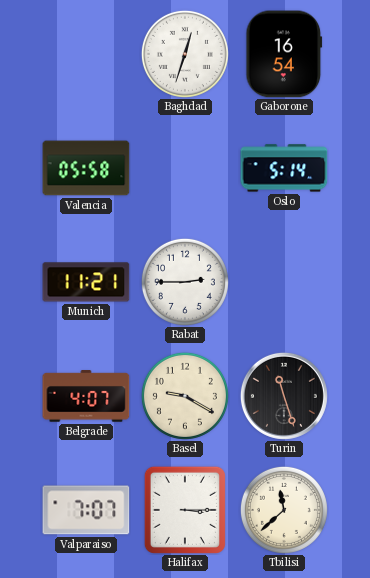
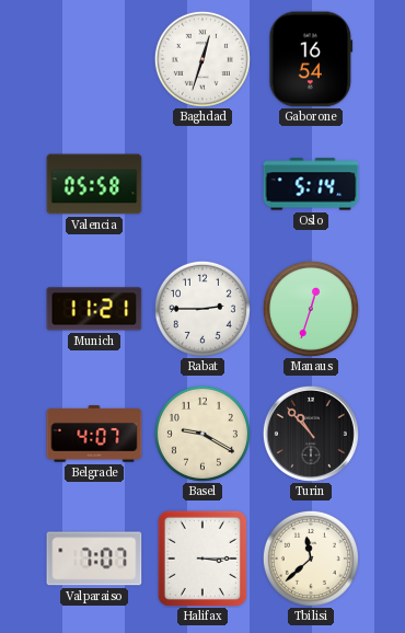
Manaus: none -> 12:33
Turin: 11:27 -> 10:53
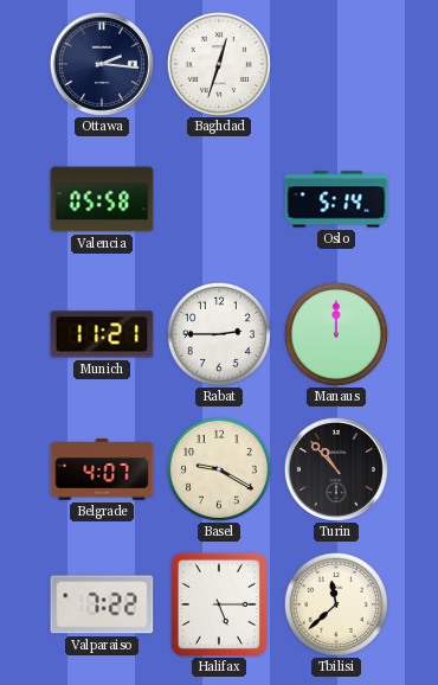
Ottawa: none -> 2:16
Gaborone: 16:54 -> none
Manaus: 12:33 -> 12:00
Valparaiso: 7:07 -> 7:22
Halifax: 3:15 -> 5:15
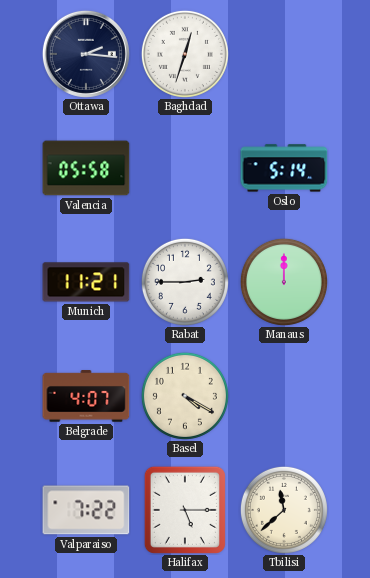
Basel: 9:20 -> 4:20
Turin: 10:53 -> none
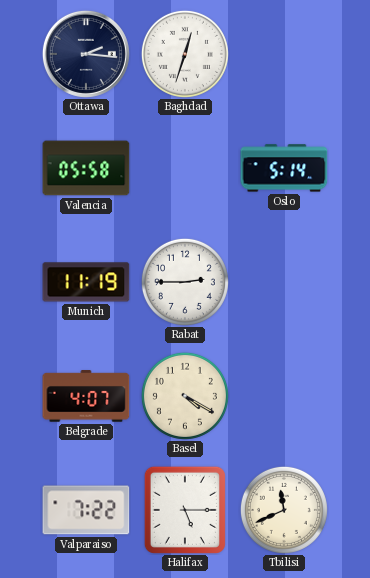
Munich: 11:21 -> 11:19
Manaus: 12:00 -> none
Tbilisi: 11:38 -> 11:41
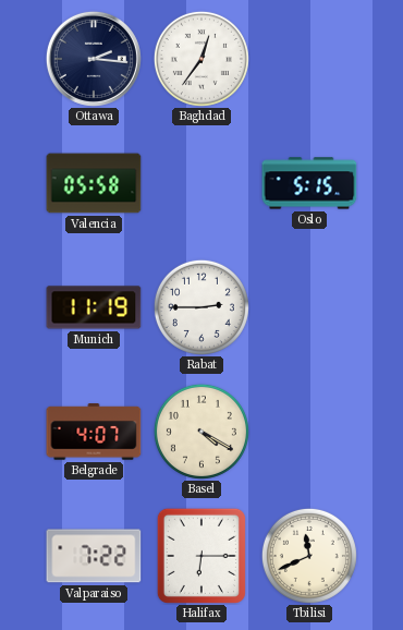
Baghdad: 12:33 -> 12:36
Oslo: 5:14 -> 5:15
Halifax: 5:15 -> 6:15
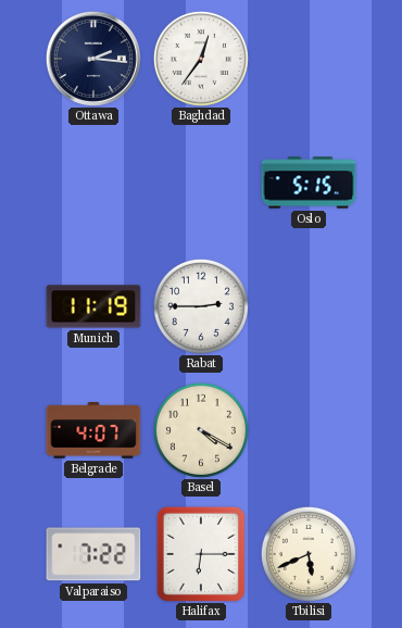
Valencia: 05:58 -> none
Tbilisi: 11:41 -> 5:41
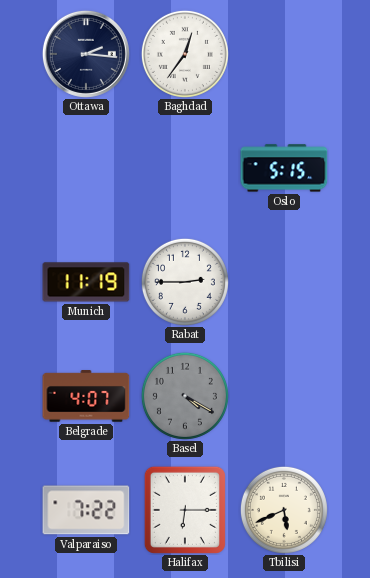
Basel dial: cream -> grey
